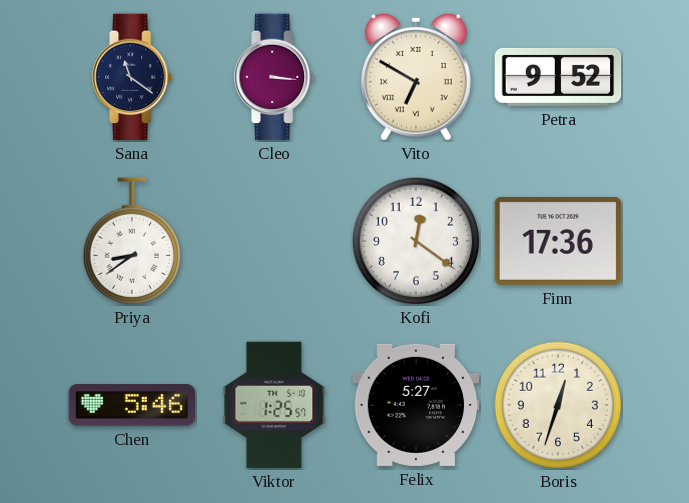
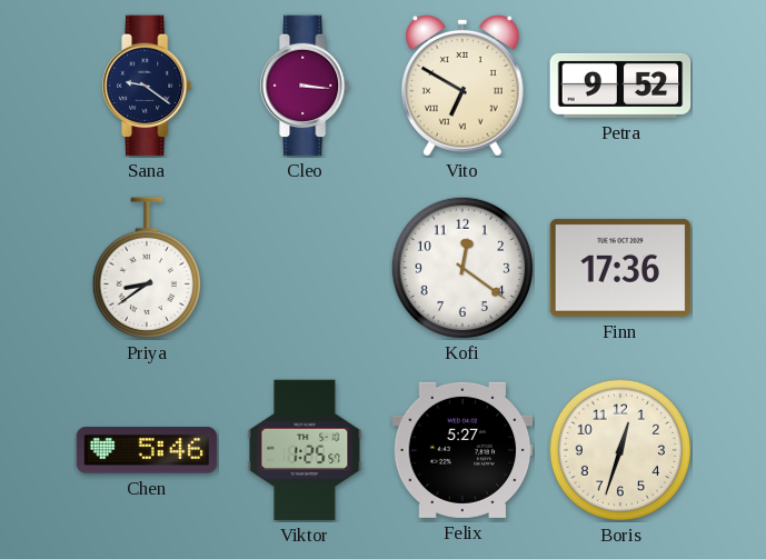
Sana: 11:21 -> 9:21
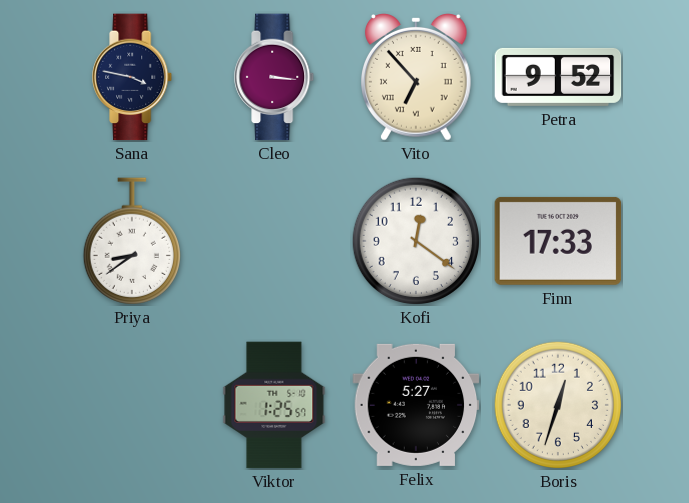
Sana: 9:21 -> 3:47
Vito: 6:50 -> 6:53
Finn: 17:36 -> 17:33
Chen: 5:46 -> none
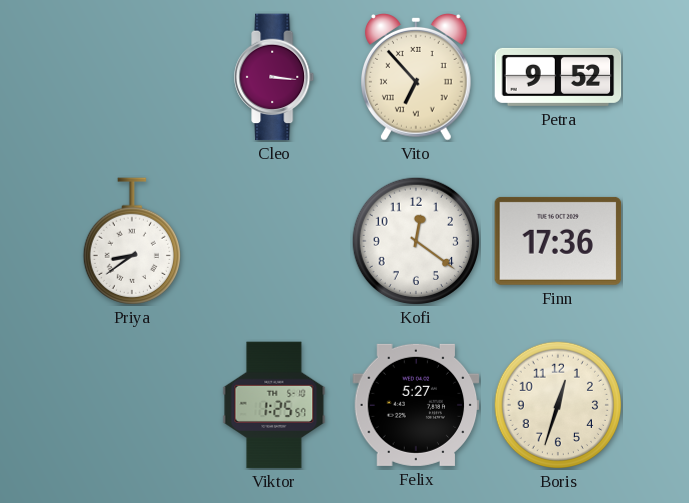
Sana: 3:47 -> none
Finn: 17:33 -> 17:36
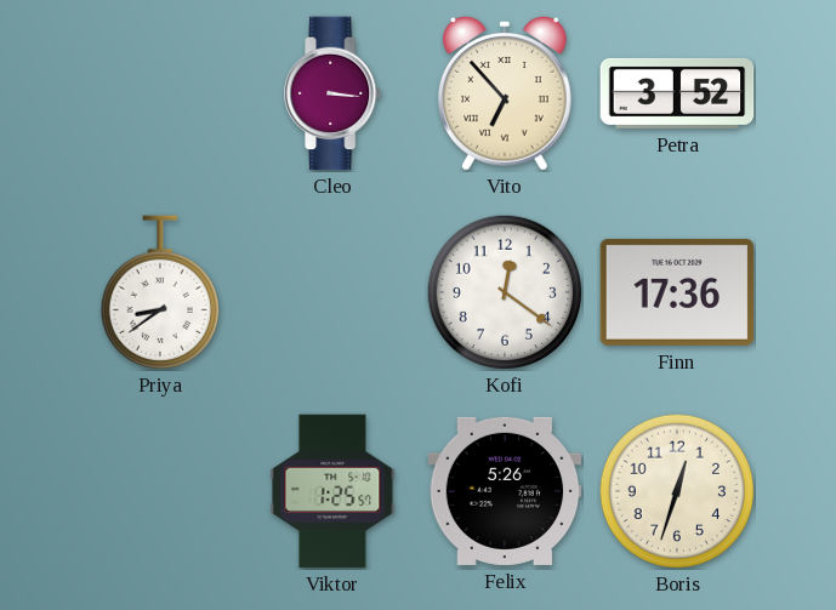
Petra: 9:52 -> 3:52
Felix: 5:27 -> 5:26
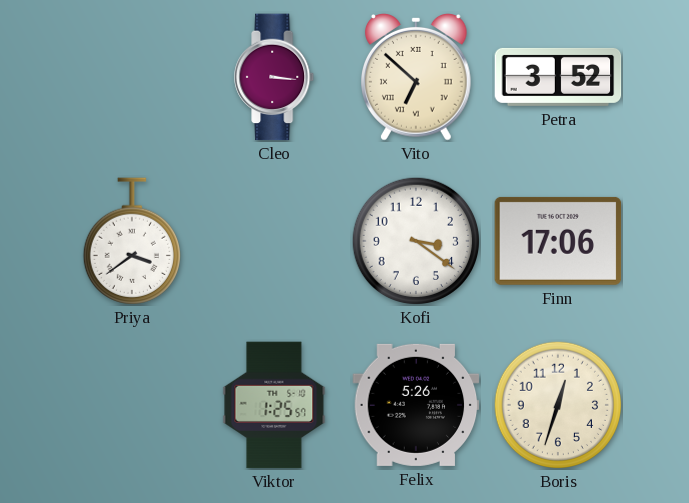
Vito: 6:53 -> 6:52
Priya: 8:39 -> 3:39
Kofi: 12:21 -> 3:21
Finn: 17:36 -> 17:06
